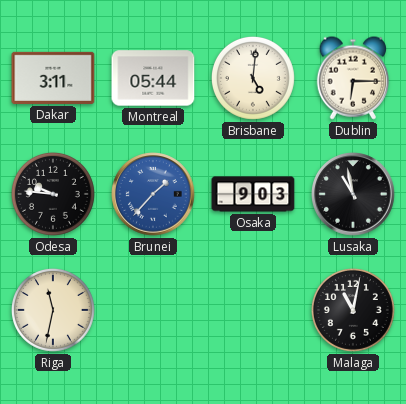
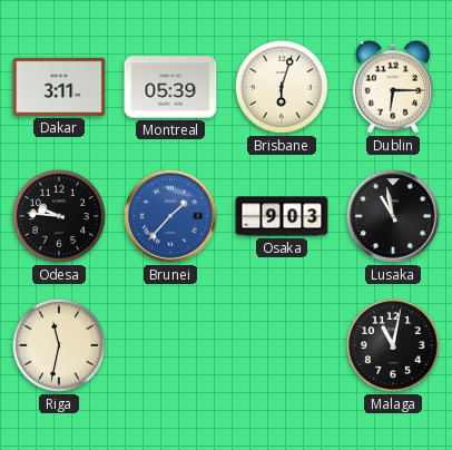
Montreal: 05:44 -> 05:39
Brisbane: 5:01 -> 6:03
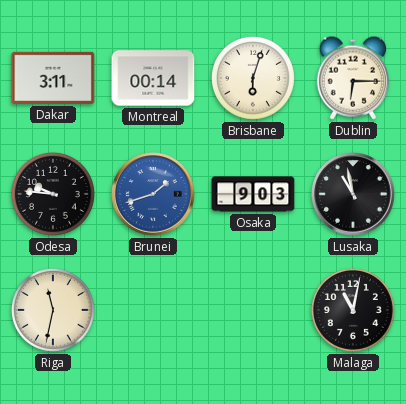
Montreal: 05:39 -> 00:14
Brunei: 1:37 -> 1:42
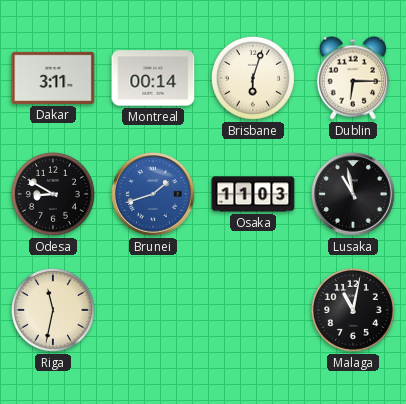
Odesa: 9:46 -> 8:50
Osaka: 9:03 -> 11:03
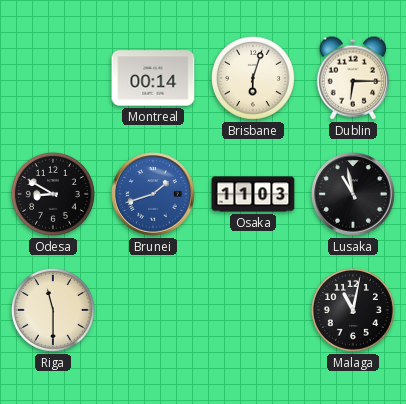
Dakar: 3:11 -> none
Riga: 11:32 -> 11:30
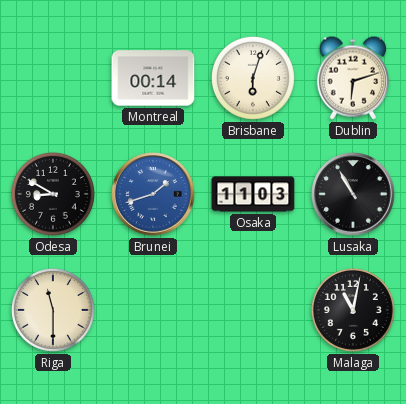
Dublin: 6:15 -> 6:12
Lusaka: 10:58 -> 10:55
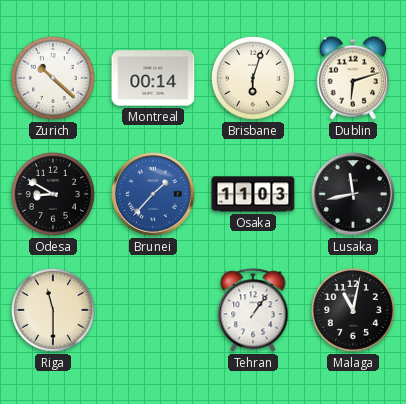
Zurich: none -> 10:22
Brunei: 1:42 -> 1:37
Lusaka: 10:55 -> 11:43
Tehran: none -> 1:06
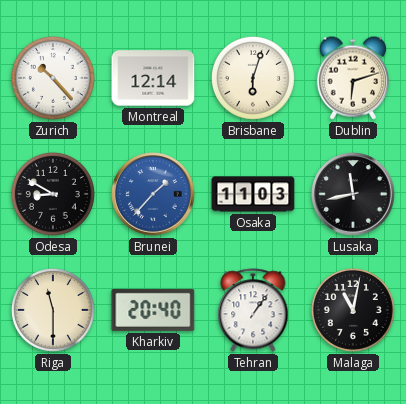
Zurich: 10:22 -> 10:23
Montreal: 00:14 -> 12:14
Kharkiv: none -> 20:40
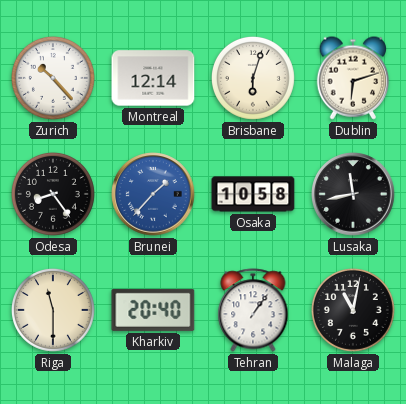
Odesa: 8:50 -> 8:24
Osaka: 11:03 -> 10:58
